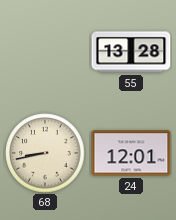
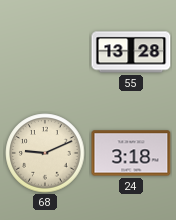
68: 8:43 -> 9:11
24: 12:01 -> 3:18
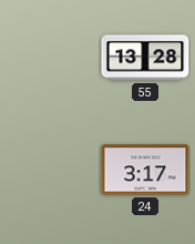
68: 9:11 -> none
24: 3:18 -> 3:17
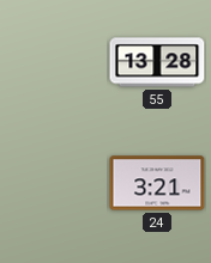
24: 3:17 -> 3:21
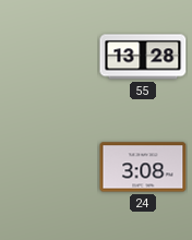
24: 3:21 -> 3:08
